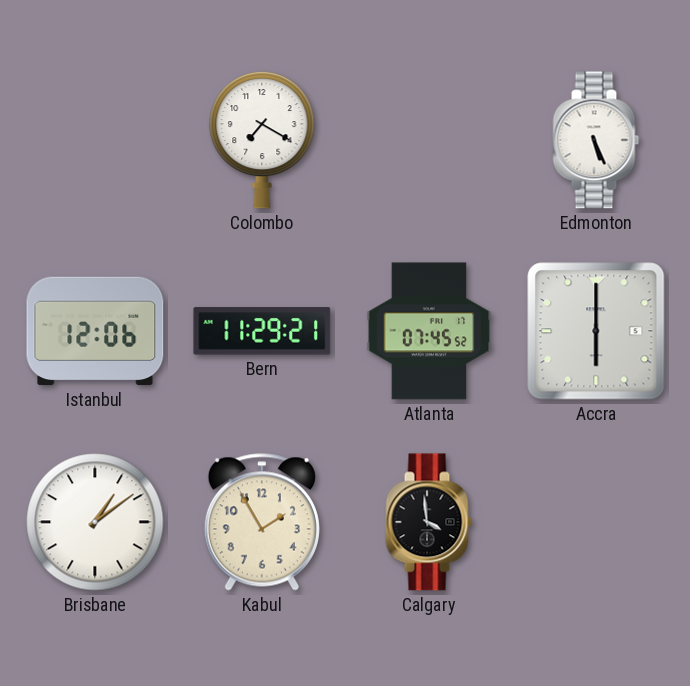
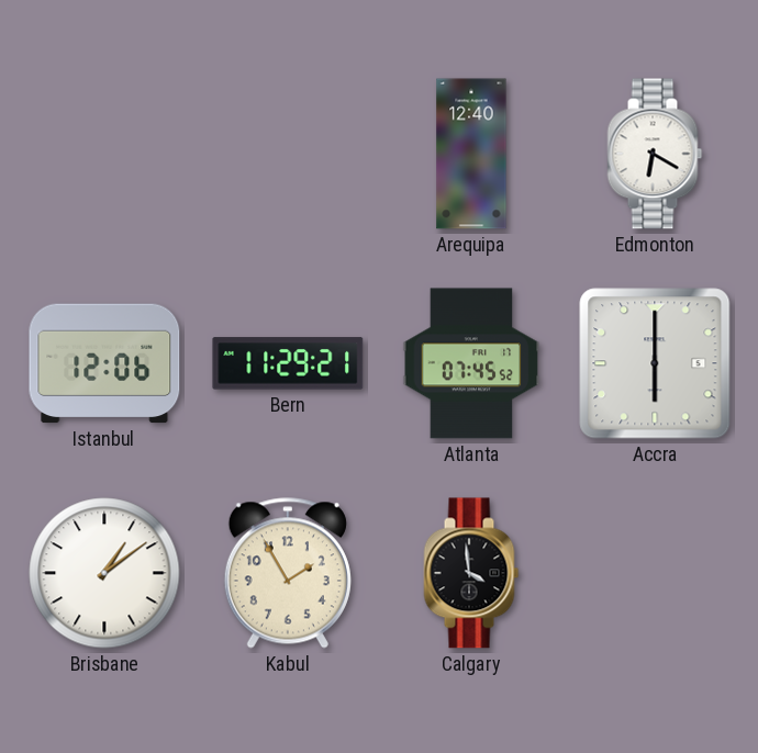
Colombo: 7:20 -> none
Arequipa: none -> 12:40
Edmonton: 5:26 -> 6:20
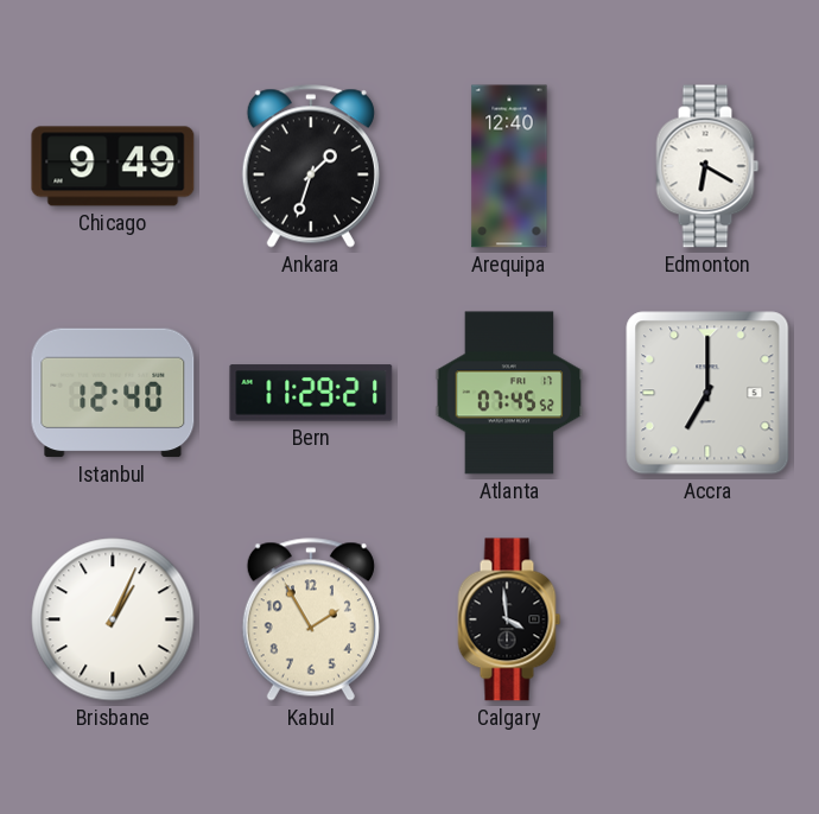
Chicago: none -> 9:49
Ankara: none -> 1:33
Istanbul: 12:06 -> 12:40
Accra: 6:00 -> 7:00
Brisbane: 1:09 -> 1:04
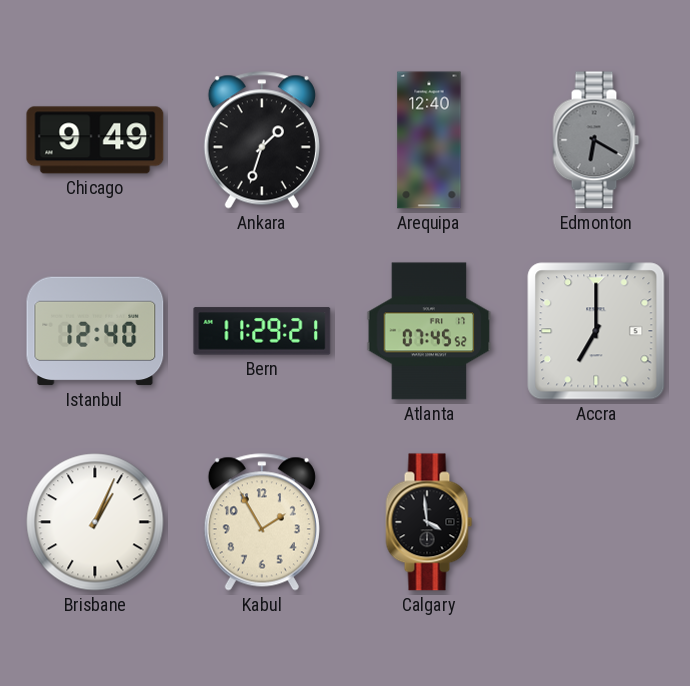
Edmonton dial: white -> grey
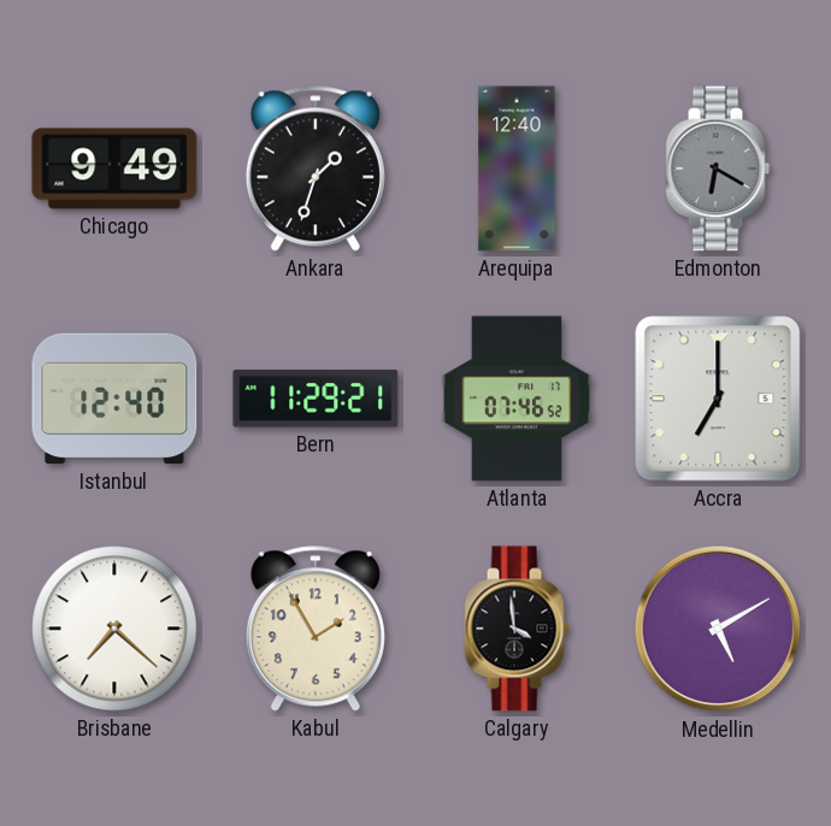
Atlanta: 07:45 -> 07:46
Brisbane: 1:04 -> 7:22
Medellin: none -> 5:10
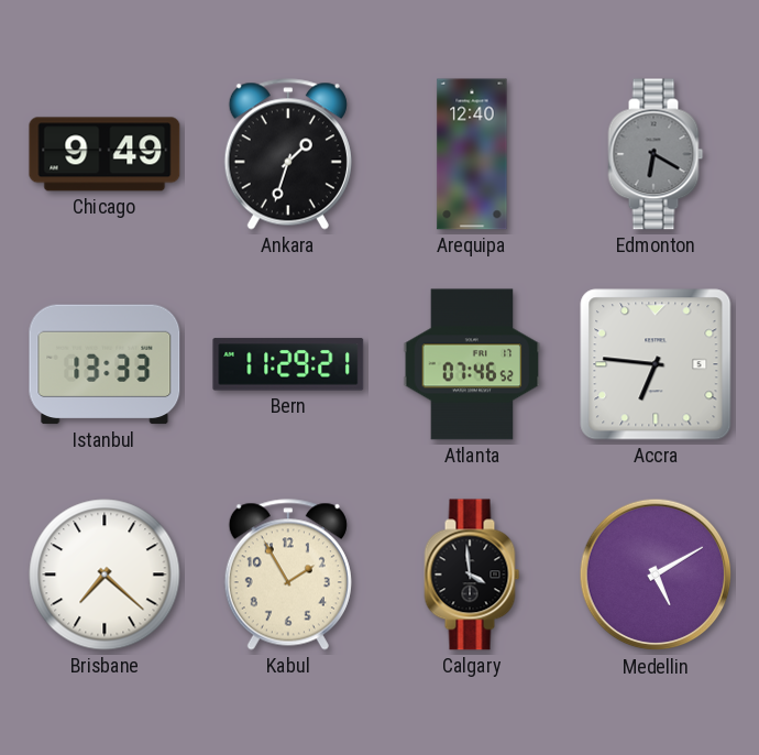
Istanbul: 12:40 -> 13:33
Accra: 7:00 -> 6:46
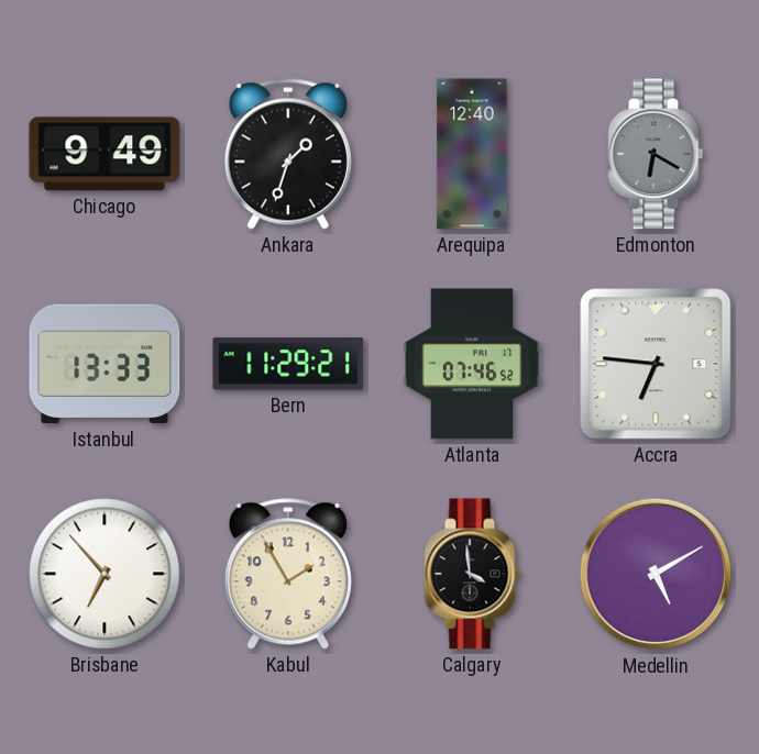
Brisbane: 7:22 -> 6:53
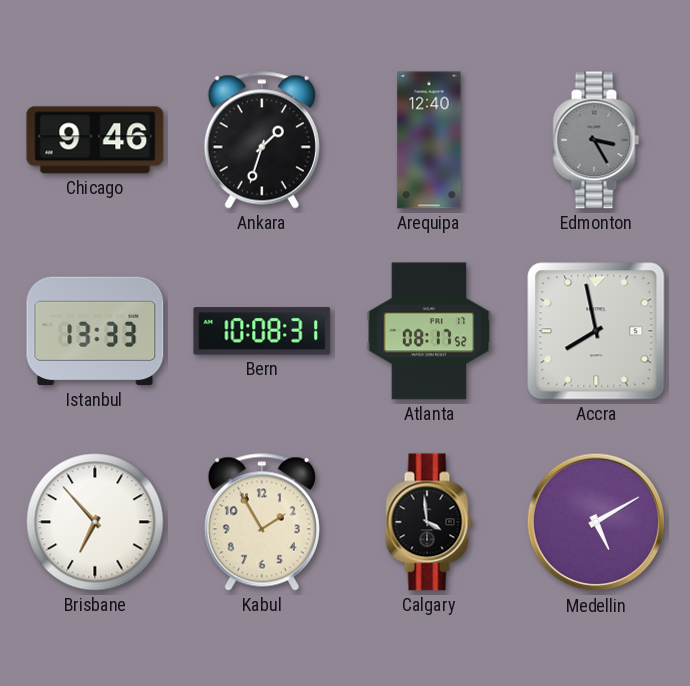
Chicago: 9:49 -> 9:46
Edmonton: 6:20 -> 3:25
Bern: 11:29 -> 10:08
Atlanta: 07:46 -> 08:17
Accra: 6:46 -> 7:58
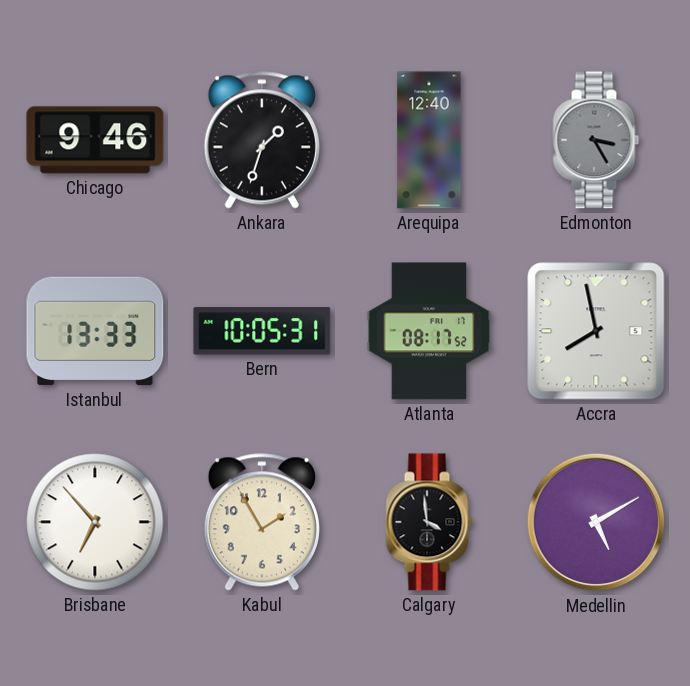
Bern: 10:08 -> 10:05
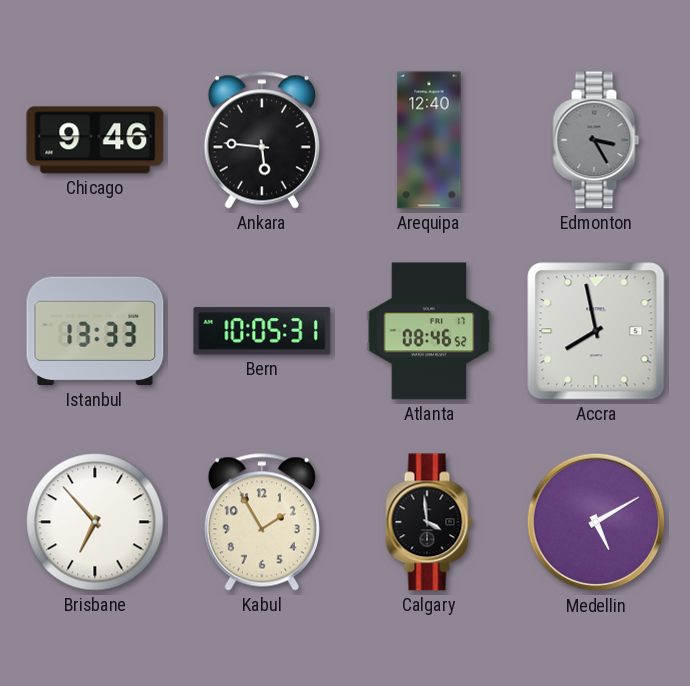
Ankara: 1:33 -> 5:46
Atlanta: 08:17 -> 08:46
